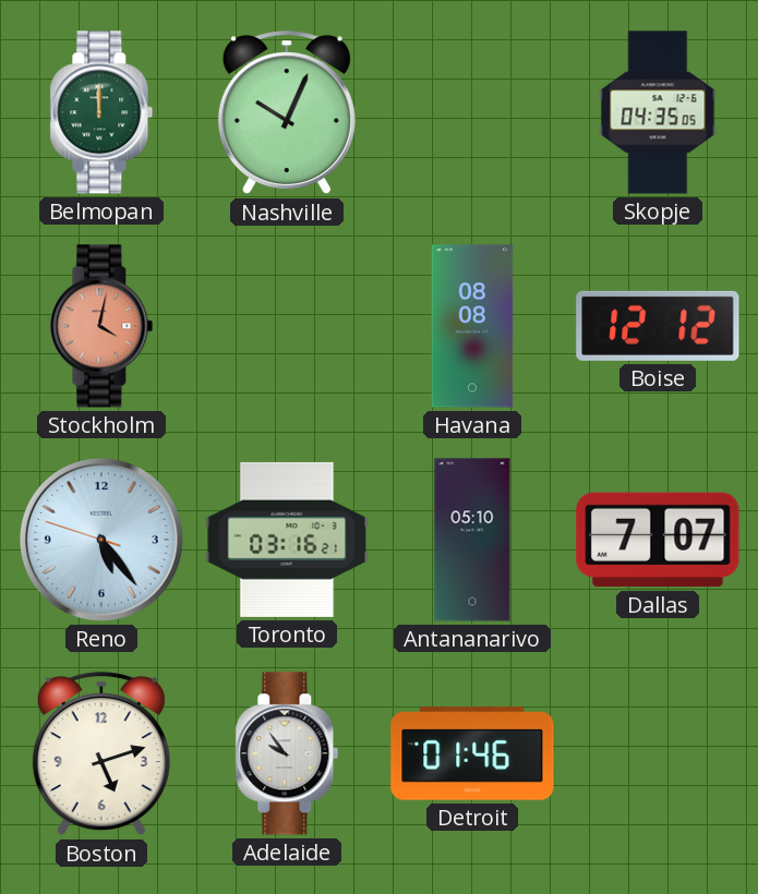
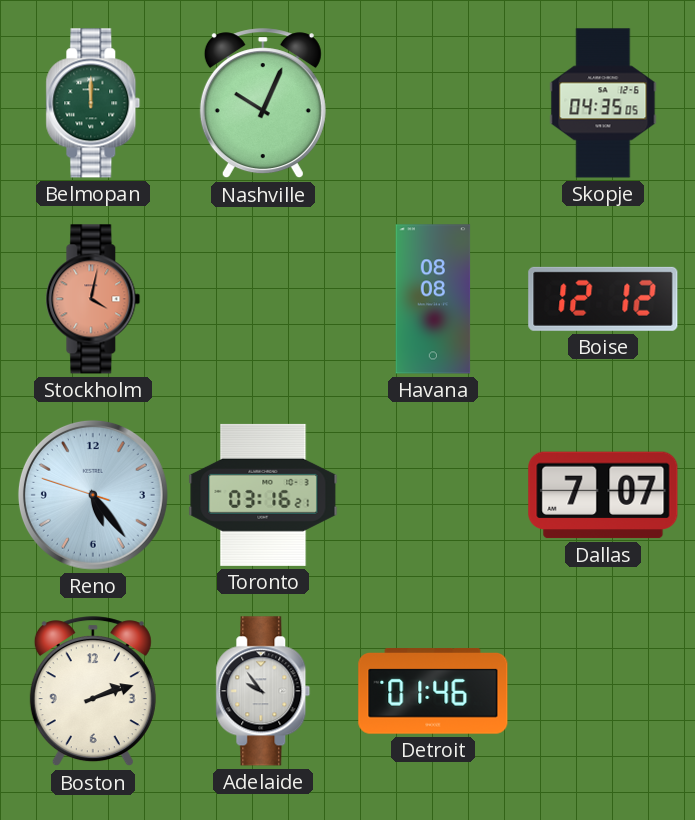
Antananarivo: 05:10 -> none
Boston: 5:12 -> 2:12
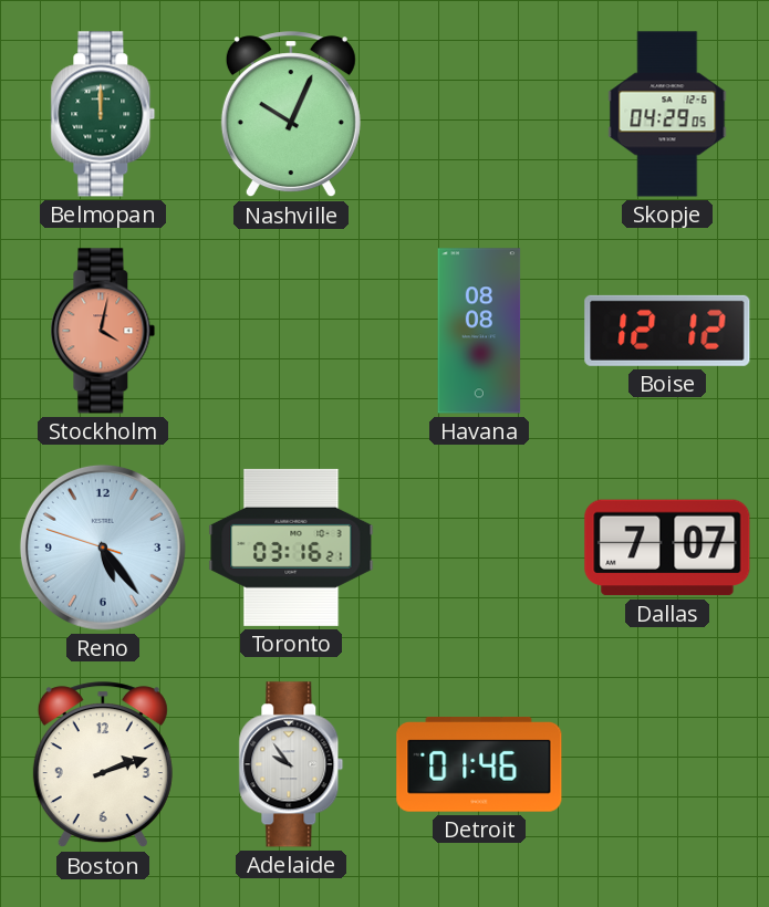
Skopje: 04:35 -> 04:29
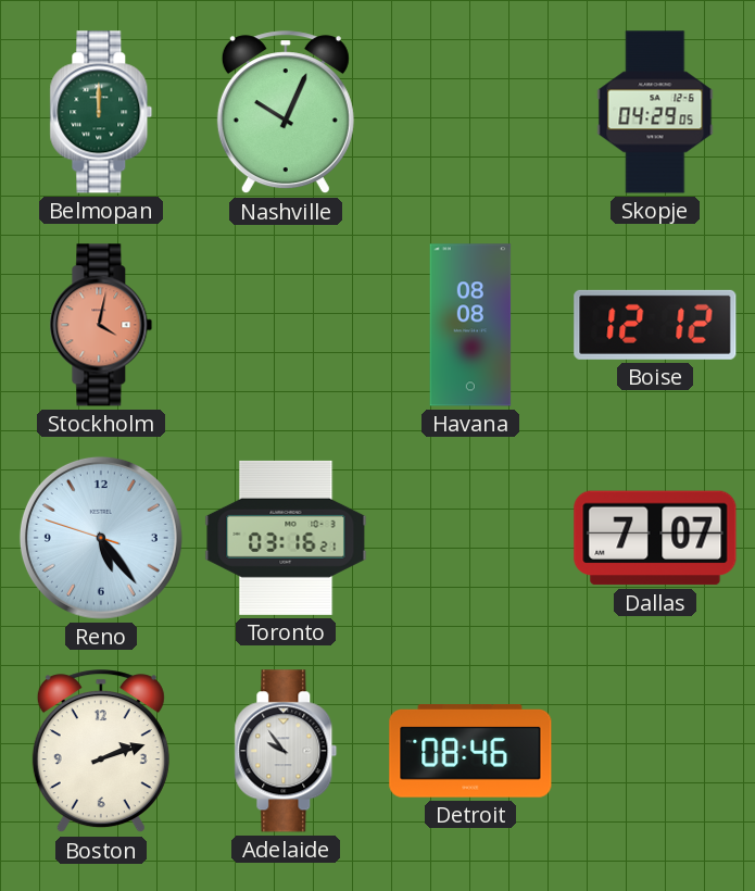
Detroit: 01:46 -> 08:46
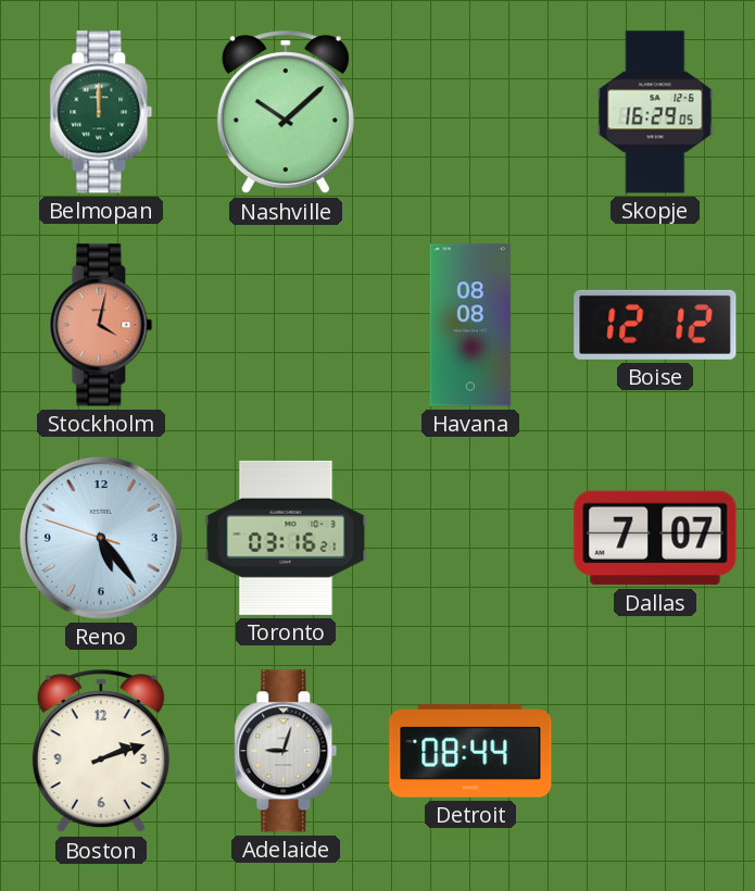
Nashville: 10:04 -> 10:08
Skopje: 04:29 -> 16:29
Adelaide: 9:54 -> 9:03
Detroit: 08:46 -> 08:44
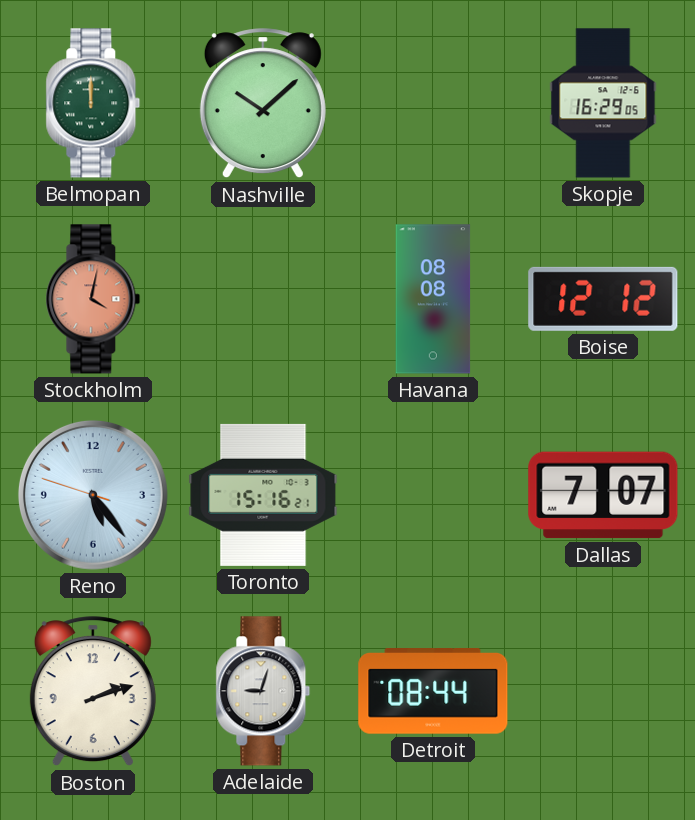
Toronto: 03:16 -> 15:16
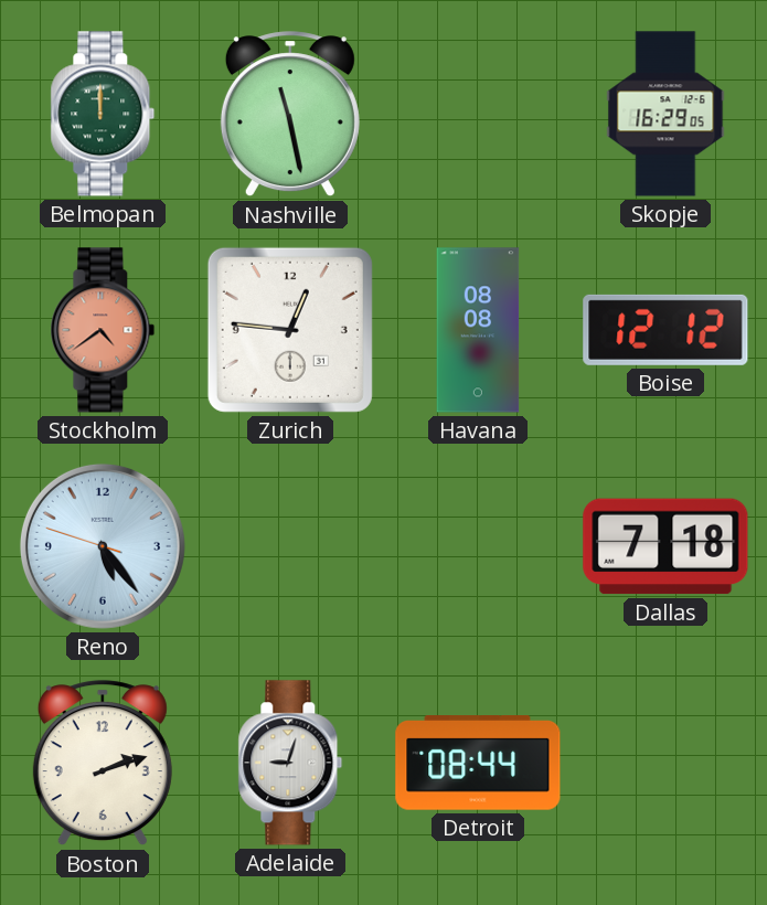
Nashville: 10:08 -> 11:28
Stockholm: 4:02 -> 4:39
Zurich: none -> 12:46
Toronto: 15:16 -> none
Dallas: 7:07 -> 7:18
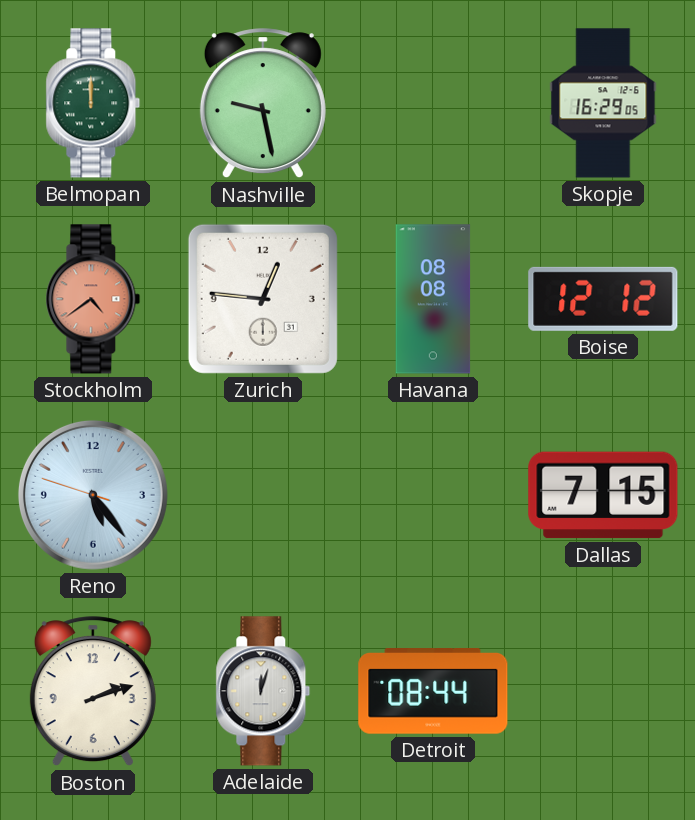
Nashville: 11:28 -> 9:28
Dallas: 7:18 -> 7:15
Adelaide: 9:03 -> 12:03
